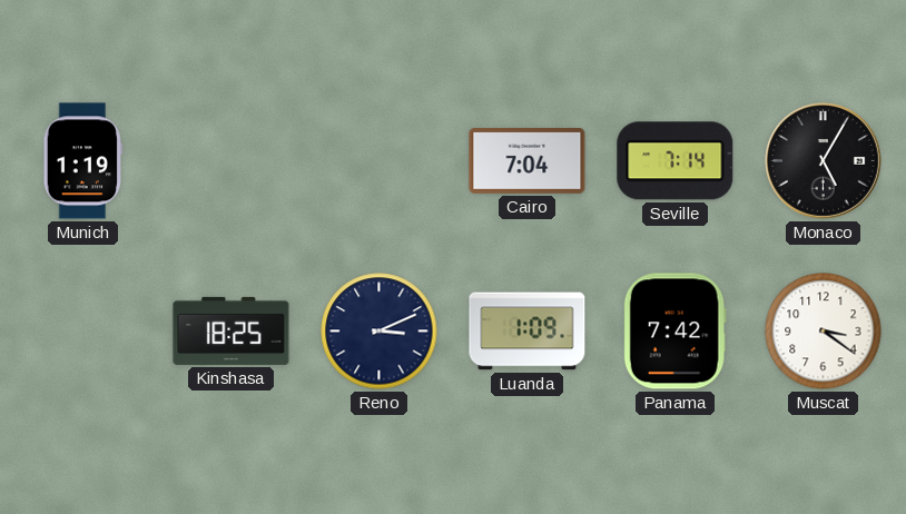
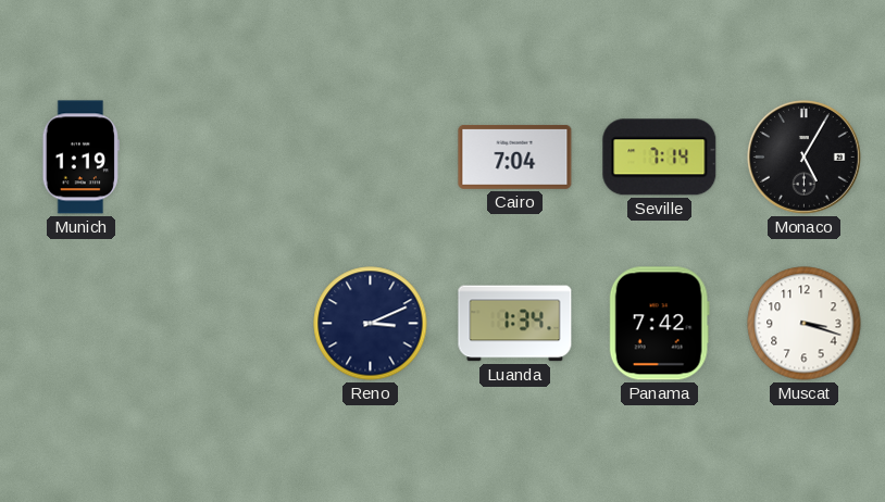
Kinshasa: 18:25 -> none
Luanda: 1:09 -> 1:34
Muscat: 3:21 -> 3:18
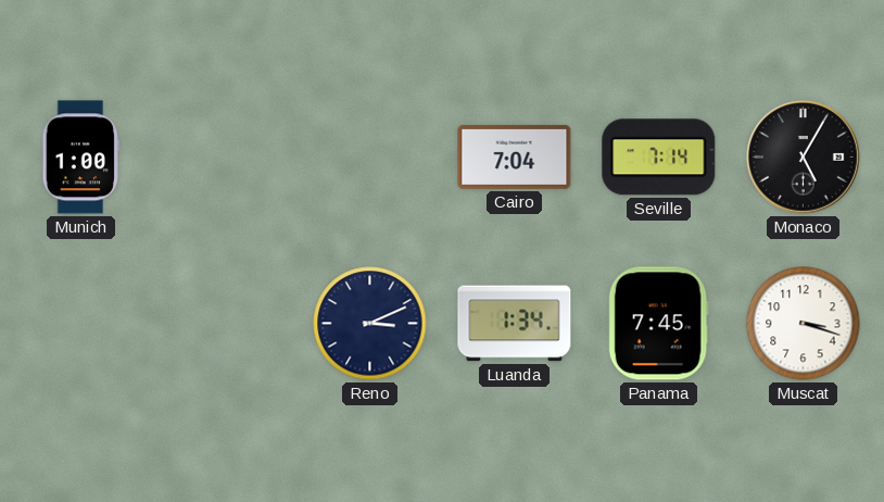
Munich: 1:19 -> 1:00
Panama: 7:42 -> 7:45
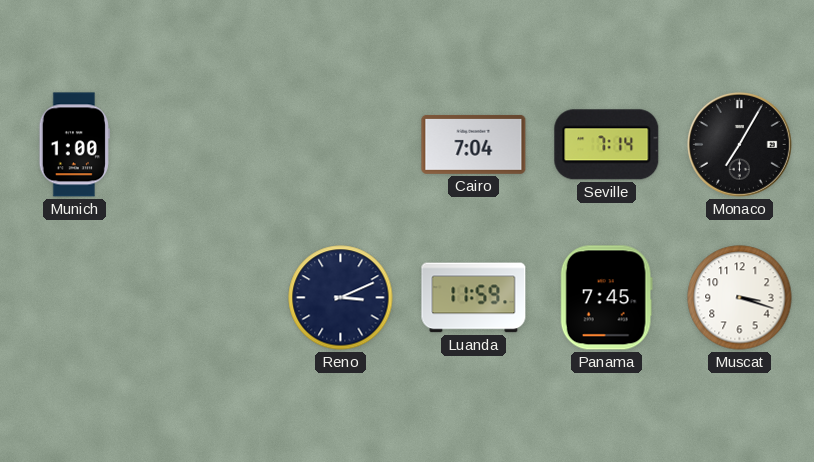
Monaco: 5:05 -> 7:05
Luanda: 1:34 -> 11:59
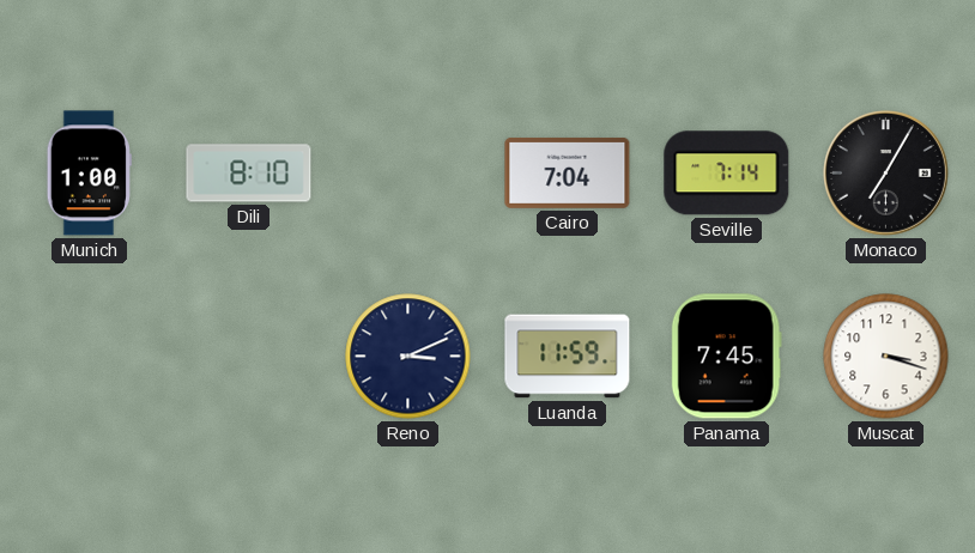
Dili: none -> 8:10
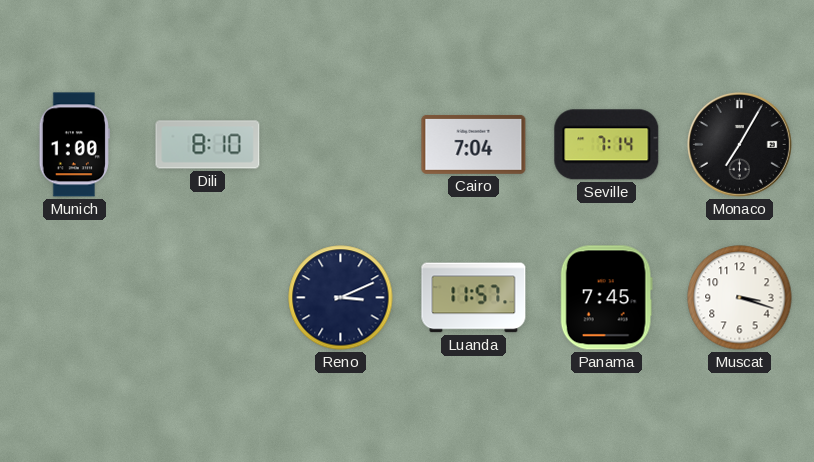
Luanda: 11:59 -> 11:57
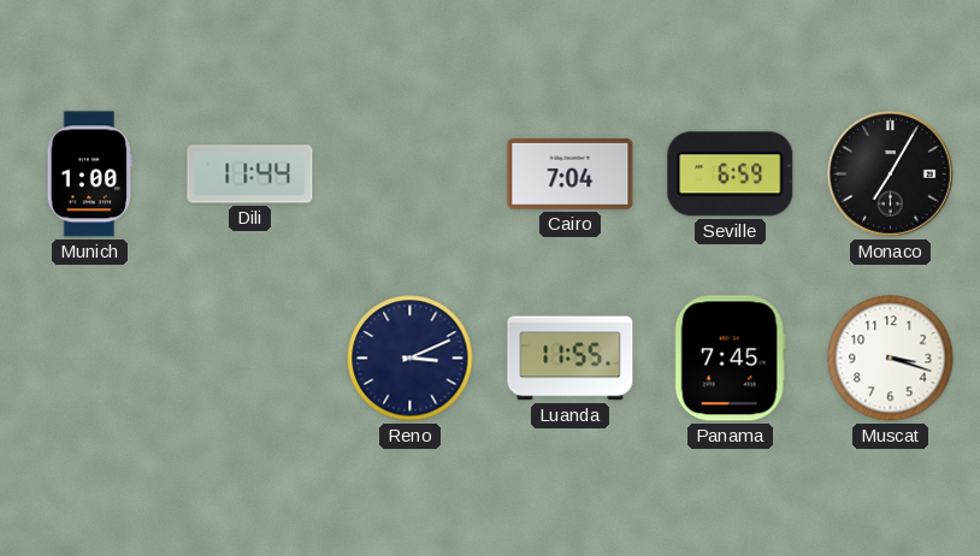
Dili: 8:10 -> 11:44
Seville: 7:14 -> 6:59
Luanda: 11:57 -> 11:55
